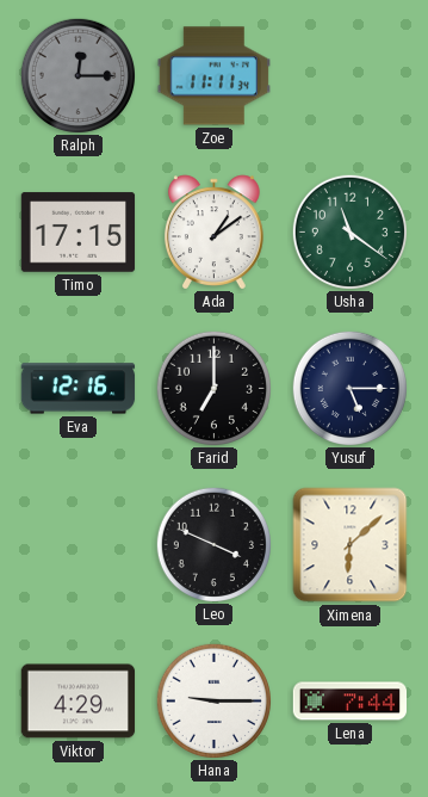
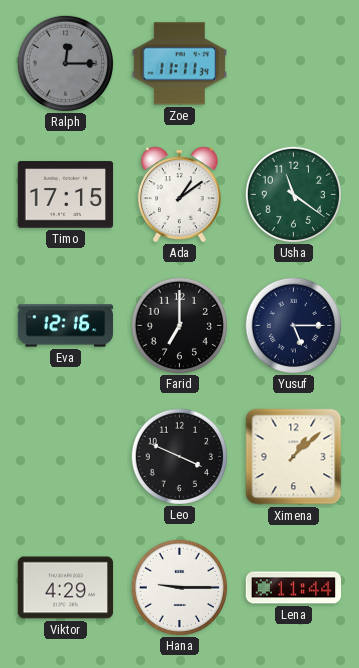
Ximena: 6:08 -> 1:08
Lena: 7:44 -> 11:44
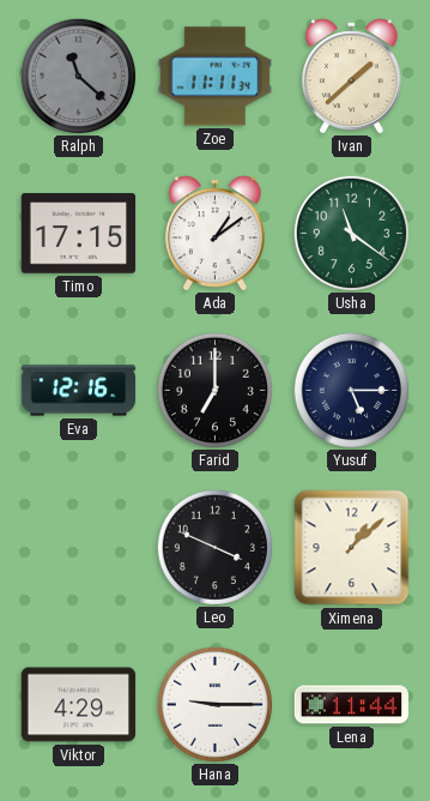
Ralph: 12:15 -> 11:22
Ivan: none -> 1:38
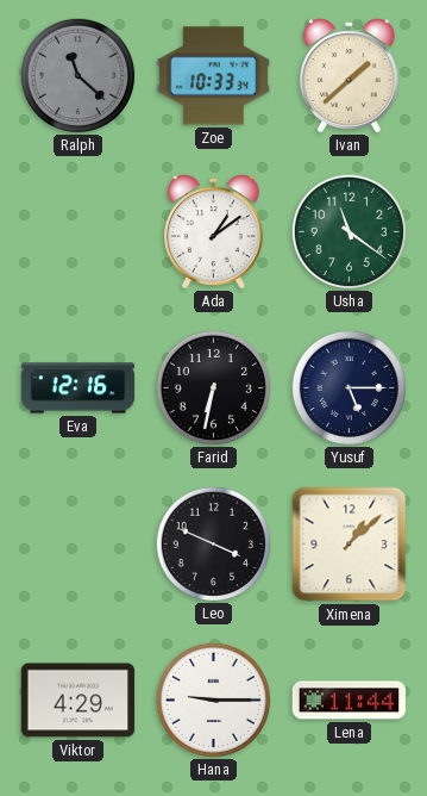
Zoe: 11:11 -> 10:33
Timo: 17:15 -> none
Farid: 7:00 -> 6:32
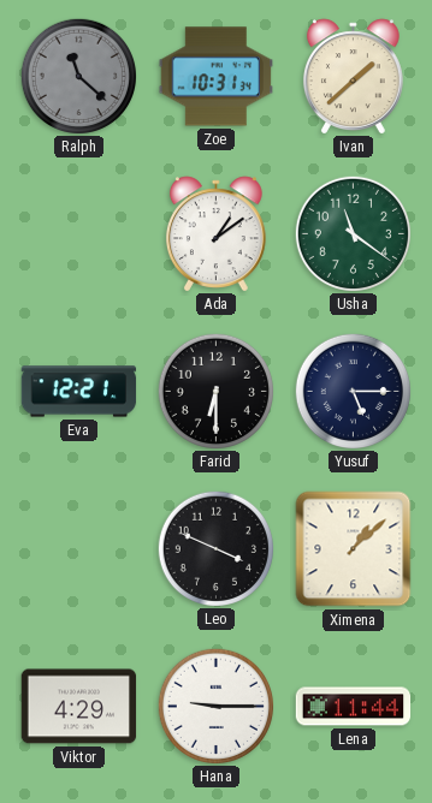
Zoe: 10:33 -> 10:31
Eva: 12:16 -> 12:21
Farid: 6:32 -> 6:30
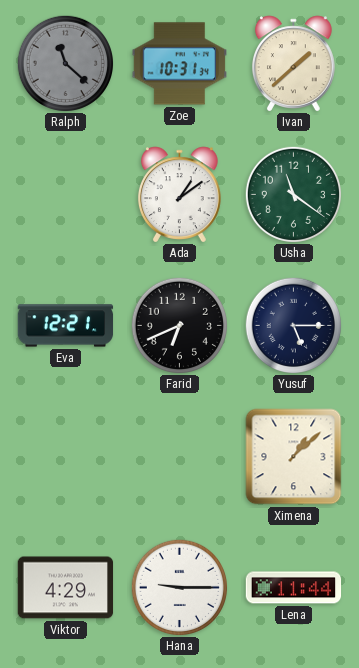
Farid: 6:30 -> 6:41
Leo: 3:49 -> none
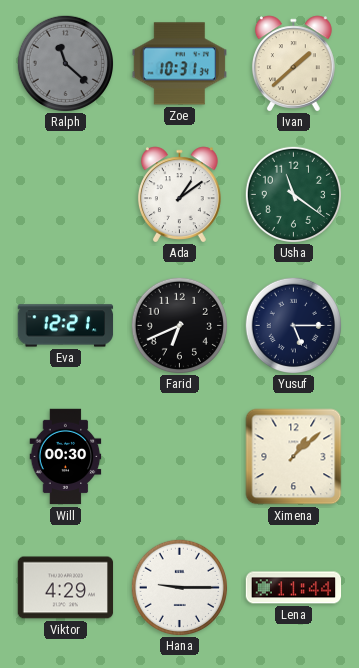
Will: none -> 00:30
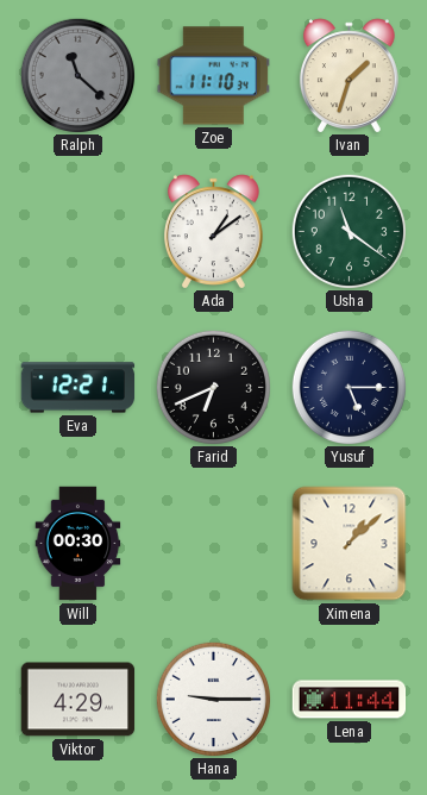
Zoe: 10:31 -> 11:10
Ivan: 1:38 -> 1:33
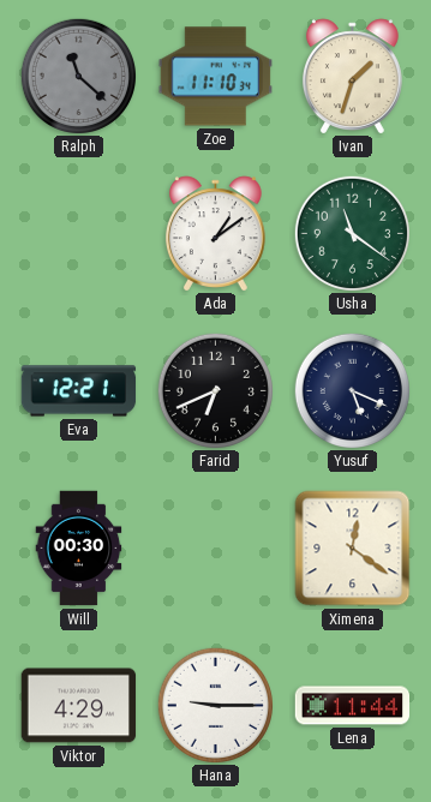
Yusuf: 5:15 -> 5:19
Ximena: 1:08 -> 12:21
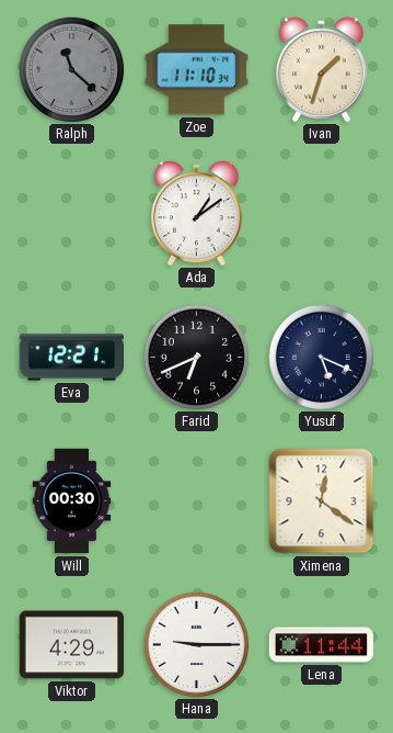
Usha: 11:21 -> none
